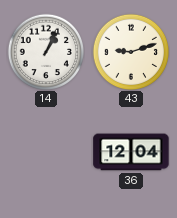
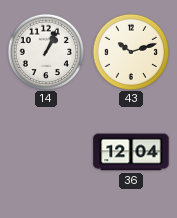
43: 9:12 -> 10:12
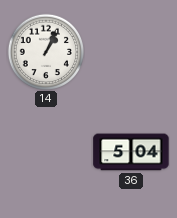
43: 10:12 -> none
36: 12:04 -> 5:04
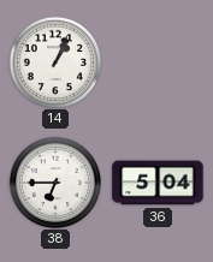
38: none -> 6:45
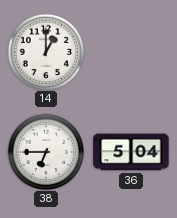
14: 1:04 -> 1:00
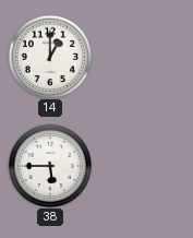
38: 6:45 -> 5:45
36: 5:04 -> none
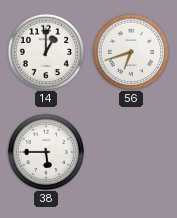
56: none -> 6:42
